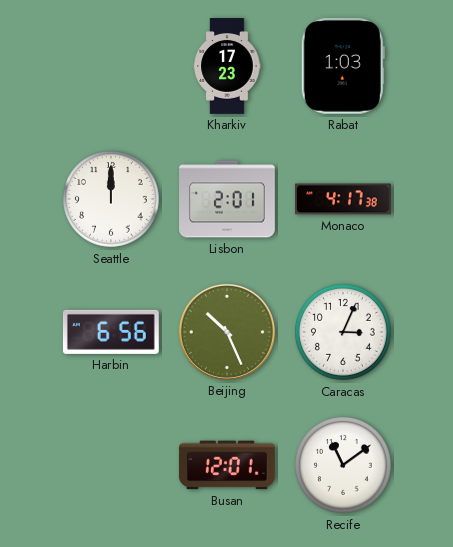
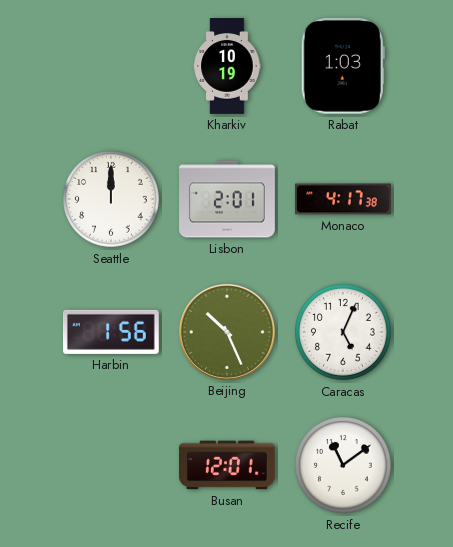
Kharkiv: 17:23 -> 10:19
Harbin: 6:56 -> 1:56
Caracas: 3:04 -> 5:04
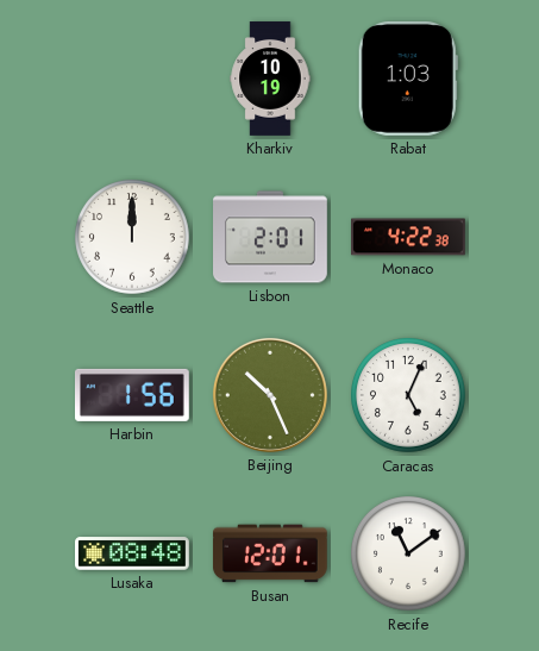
Monaco: 4:17 -> 4:22
Lusaka: none -> 08:48
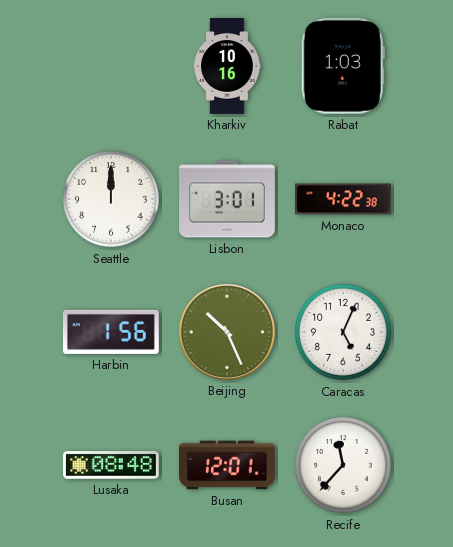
Kharkiv: 10:19 -> 10:16
Lisbon: 2:01 -> 3:01
Recife: 11:09 -> 11:37
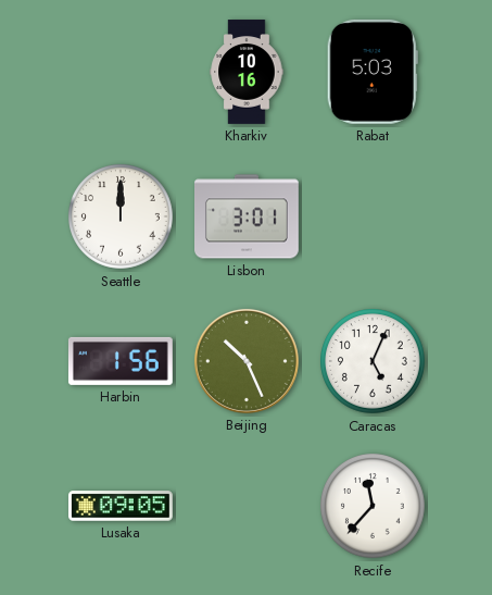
Rabat: 1:03 -> 5:03
Monaco: 4:22 -> none
Lusaka: 08:48 -> 09:05
Busan: 12:01 -> none
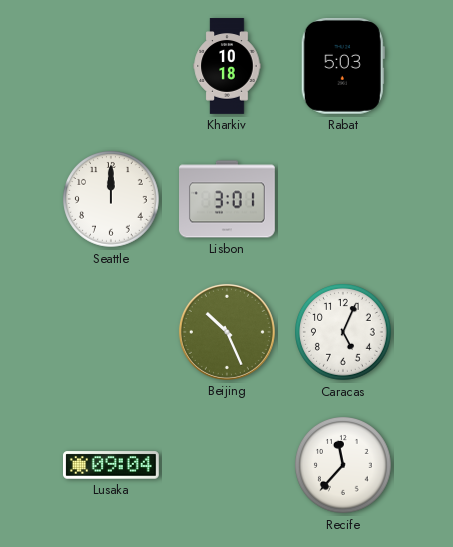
Kharkiv: 10:16 -> 10:18
Harbin: 1:56 -> none
Lusaka: 09:05 -> 09:04
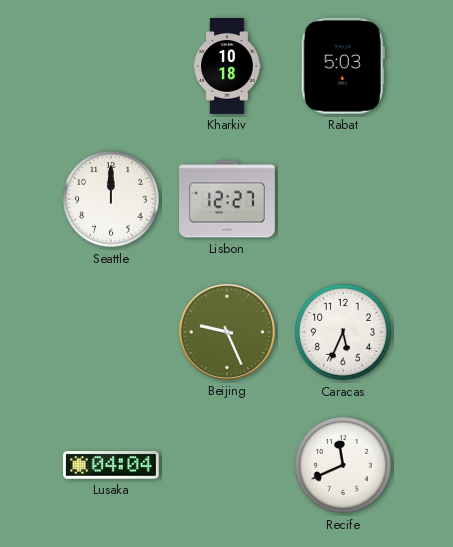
Lisbon: 3:01 -> 12:27
Beijing: 10:26 -> 9:26
Caracas: 5:04 -> 5:34
Lusaka: 09:04 -> 04:04
Recife: 11:37 -> 11:41
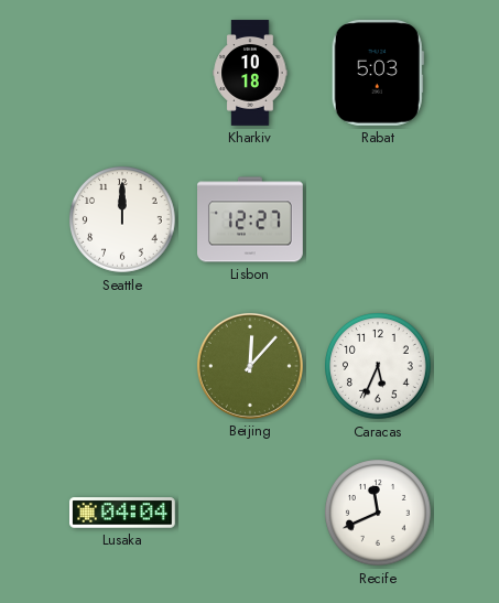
Beijing: 9:26 -> 12:07
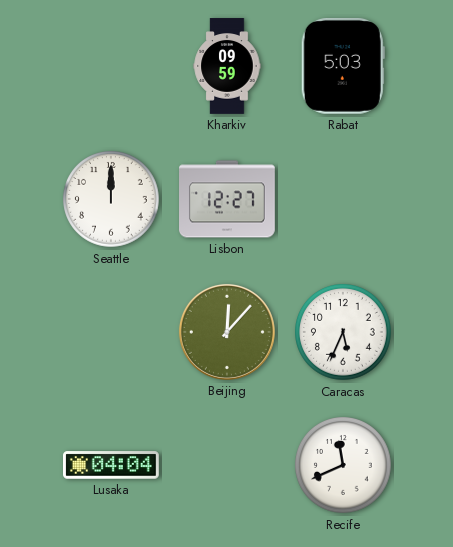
Kharkiv: 10:18 -> 09:59
